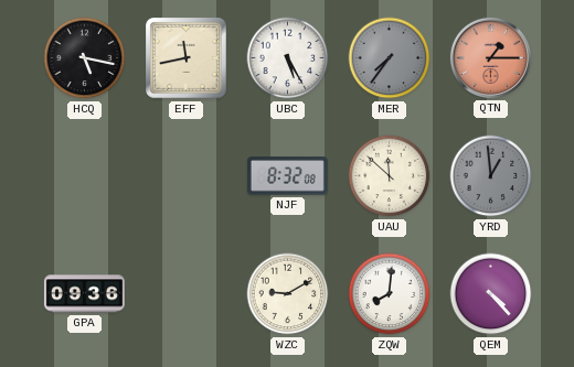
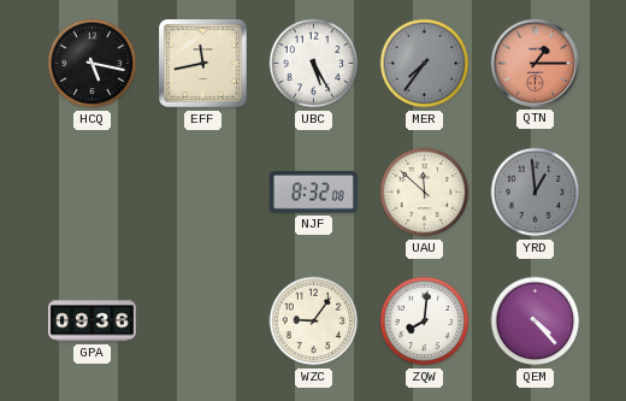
WZC: 9:10 -> 9:06
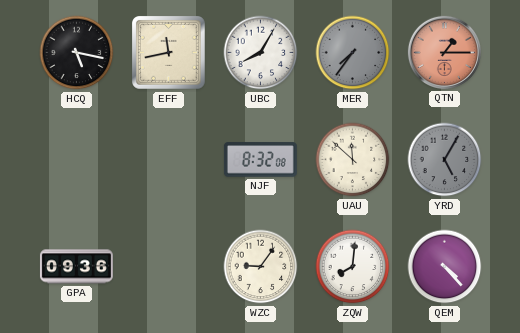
UBC: 5:25 -> 8:05
YRD: 12:59 -> 5:05
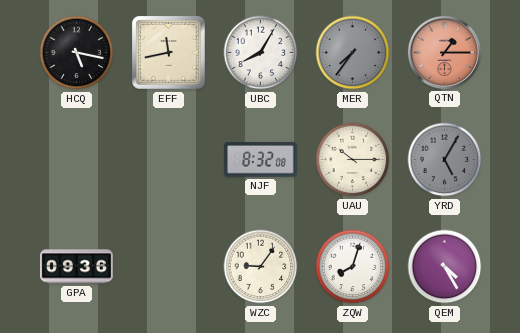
UAU: 11:52 -> 10:15
ZQW: 8:01 -> 8:03
QEM: 4:23 -> 4:25
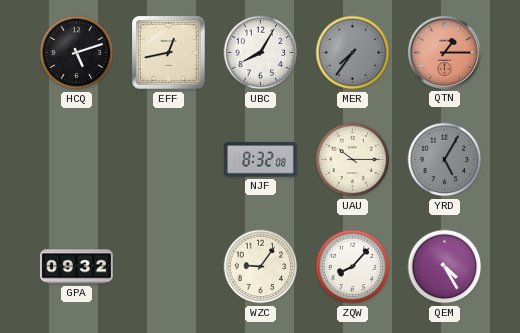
HCQ: 5:17 -> 5:12
EFF: 11:43 -> 12:43
GPA: 09:36 -> 09:32
ZQW: 8:03 -> 8:07
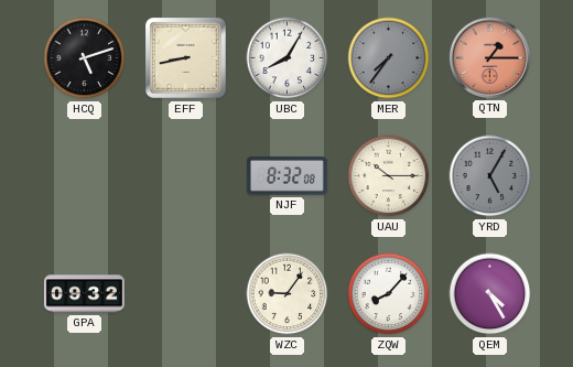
EFF: 12:43 -> 8:43
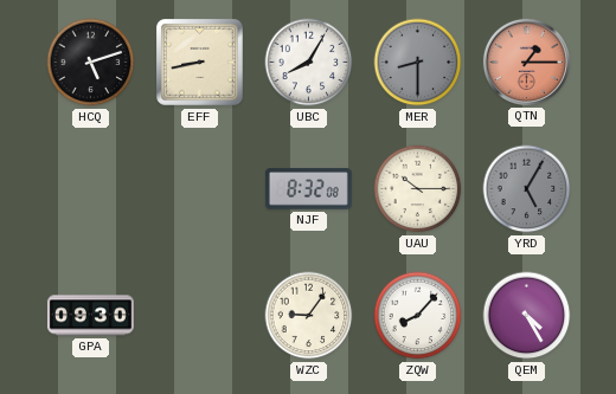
MER: 7:36 -> 8:30
GPA: 09:32 -> 09:30
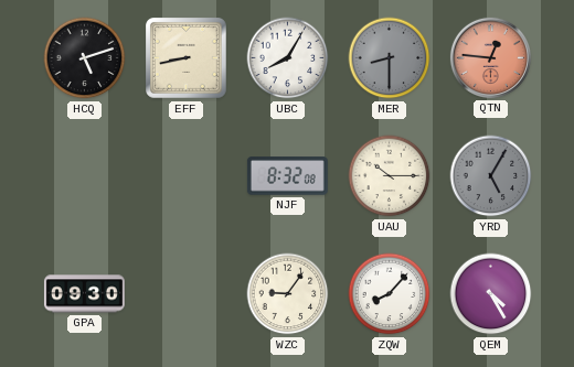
QTN: 1:15 -> 12:46
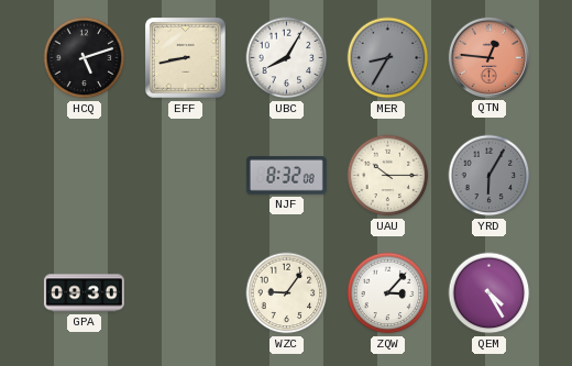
MER: 8:30 -> 8:35
YRD: 5:05 -> 6:05
ZQW: 8:07 -> 3:07
